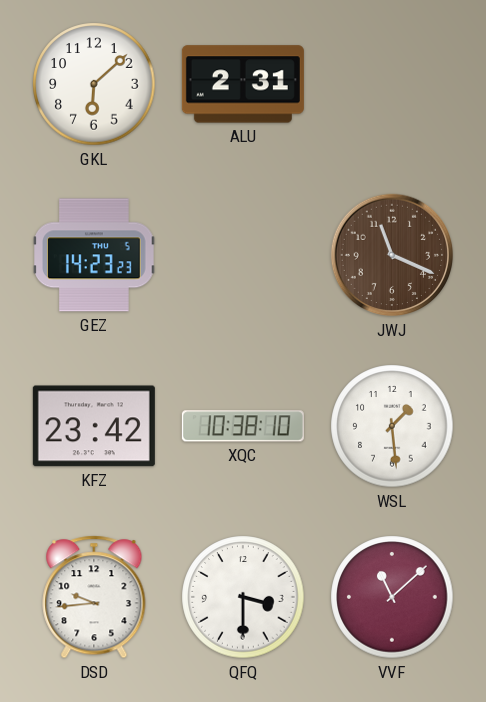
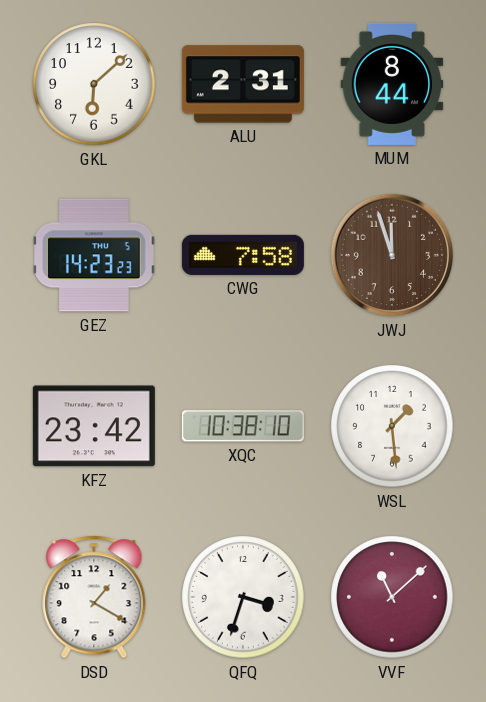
MUM: none -> 8:44
CWG: none -> 7:58
JWJ: 11:19 -> 11:57
DSD: 9:44 -> 1:20
QFQ: 3:30 -> 3:33
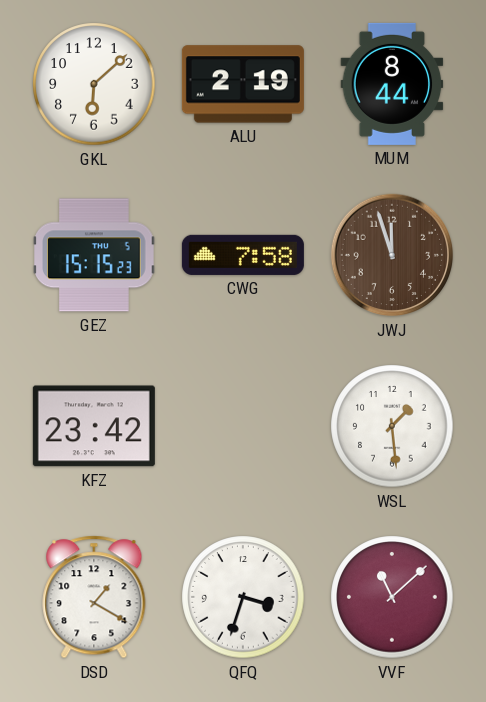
ALU: 2:31 -> 2:19
GEZ: 14:23 -> 15:15
XQC: 10:38 -> none
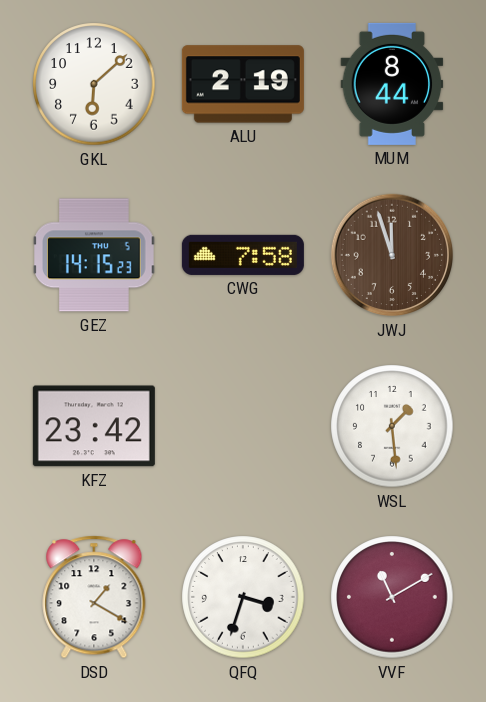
GEZ: 15:15 -> 14:15
VVF: 11:08 -> 11:10
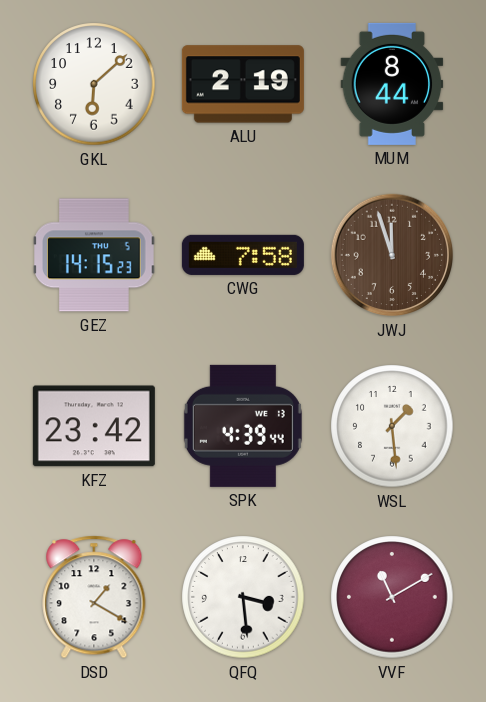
SPK: none -> 4:39
QFQ: 3:33 -> 3:29
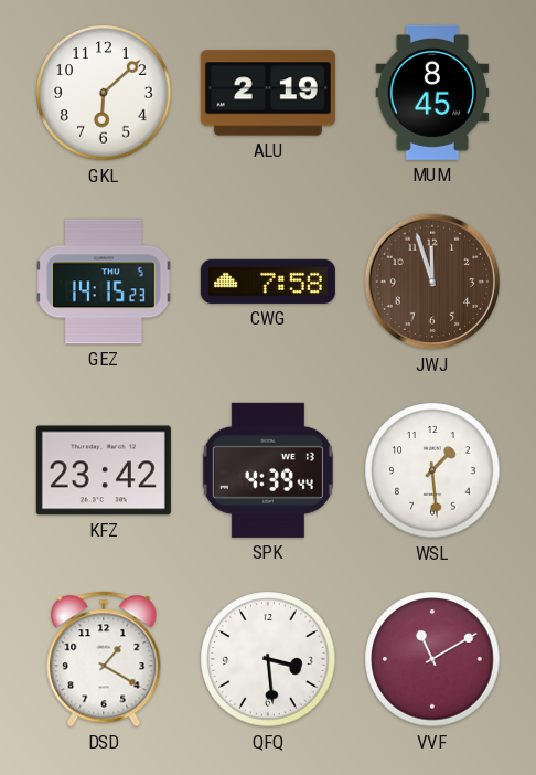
MUM: 8:44 -> 8:45
